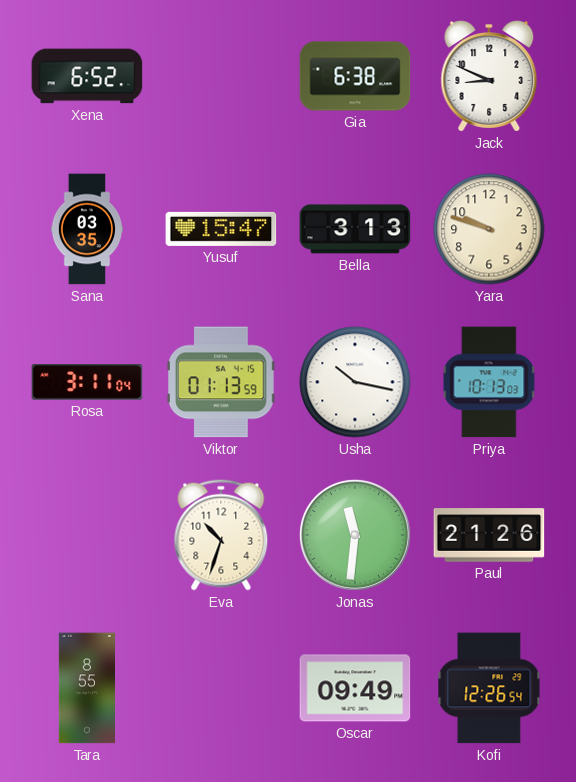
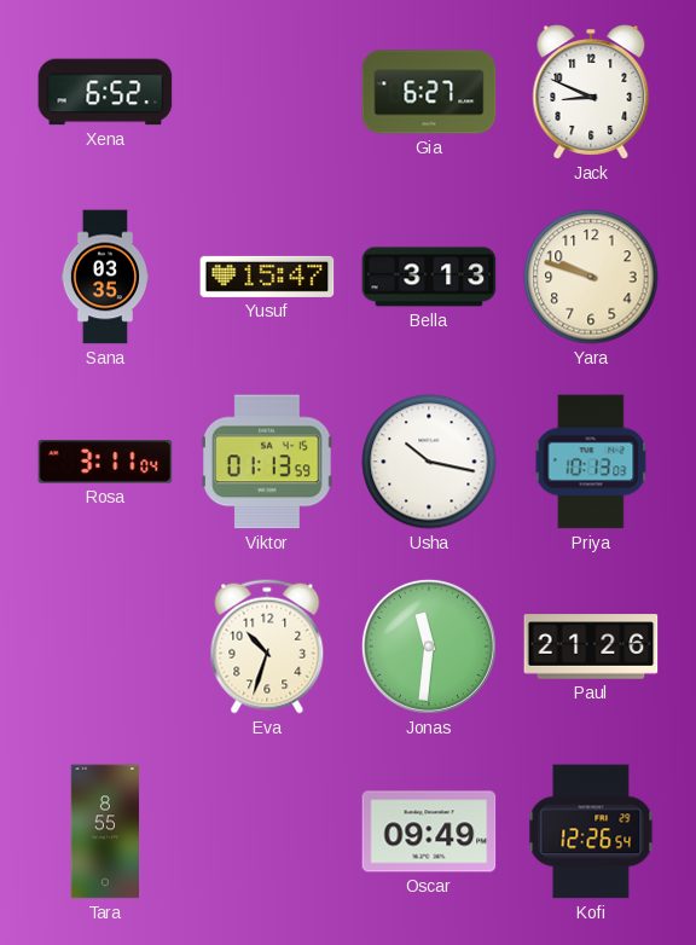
Gia: 6:38 -> 6:27
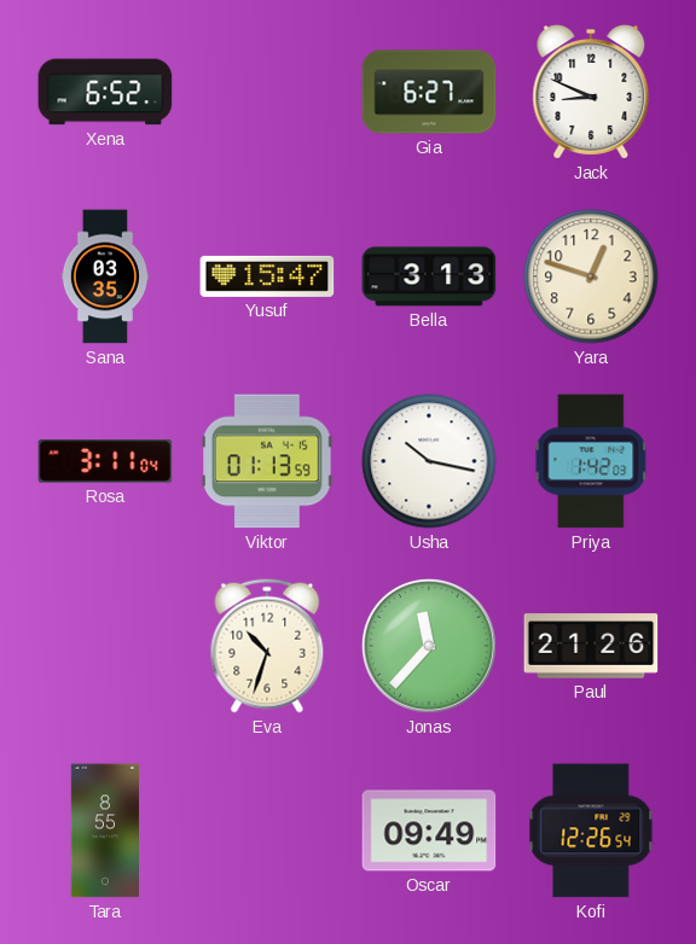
Yara: 9:48 -> 12:48
Priya: 10:13 -> 1:42
Jonas: 11:31 -> 11:37
